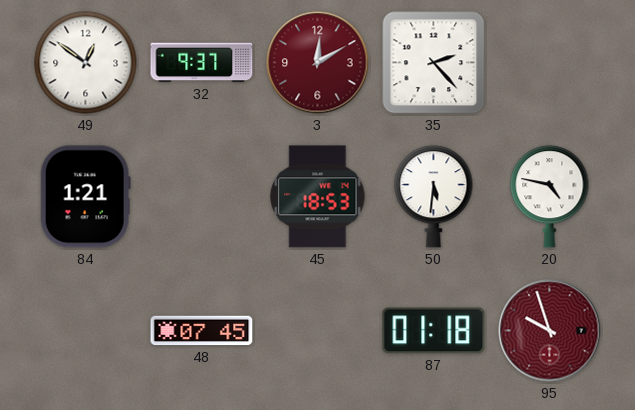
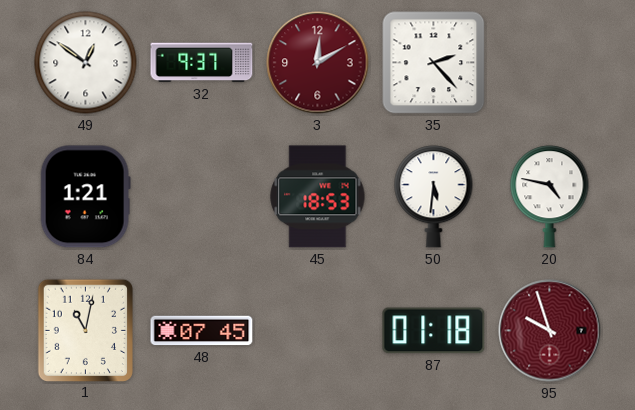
1: none -> 11:02
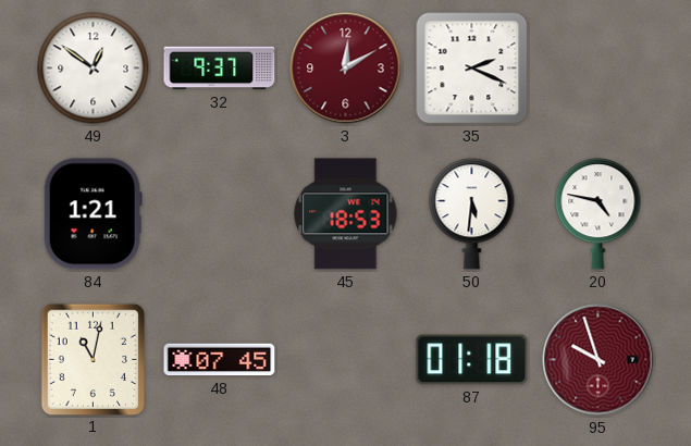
35: 2:23 -> 2:19
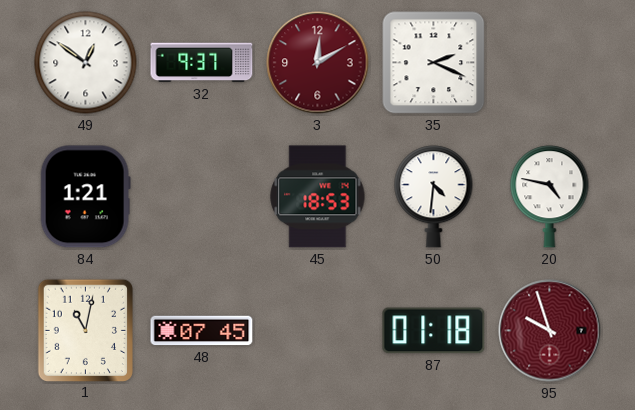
50: 5:31 -> 4:31
